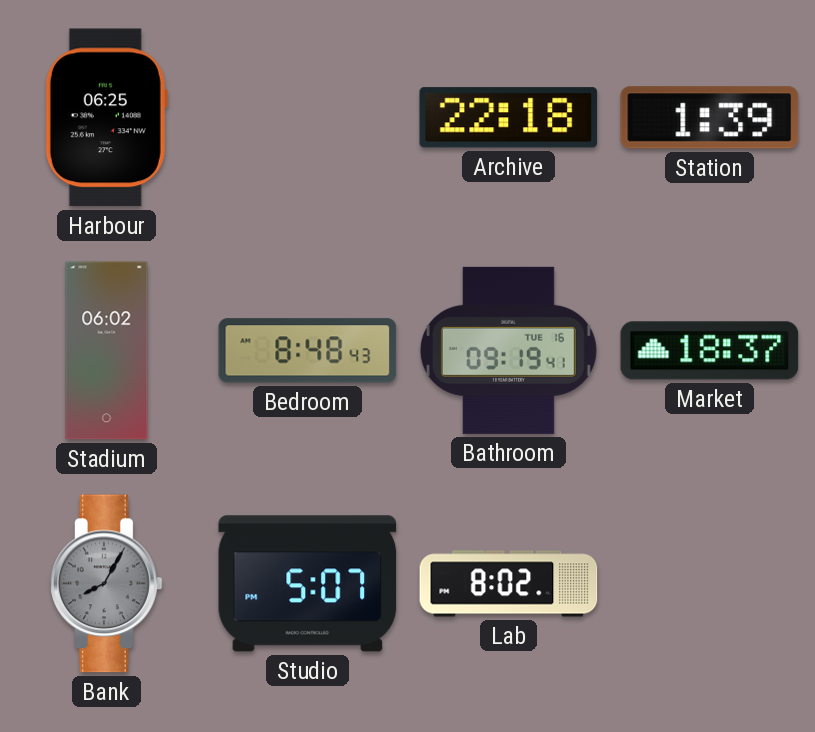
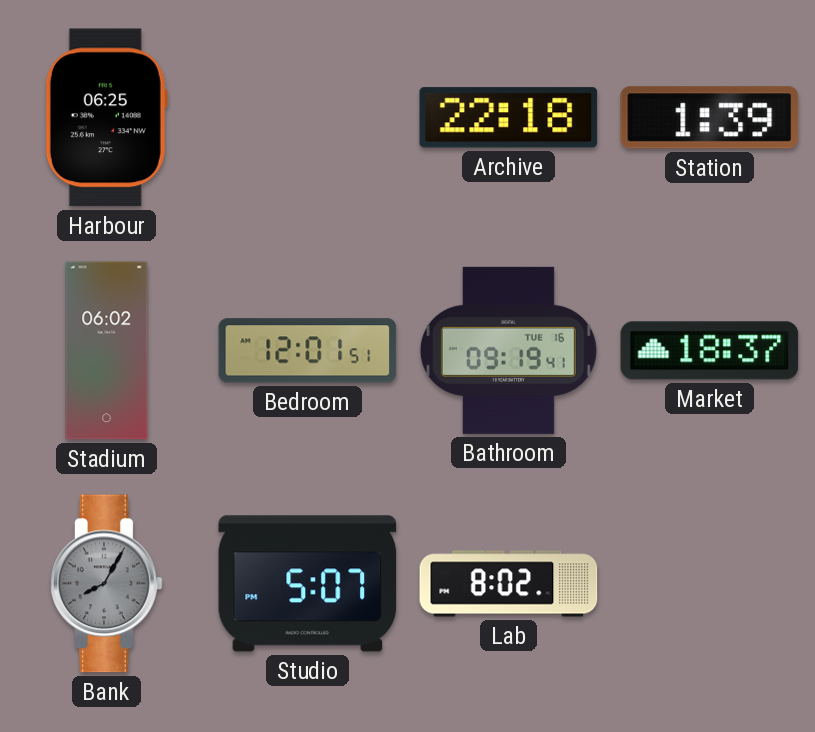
Bedroom: 8:48 -> 12:01
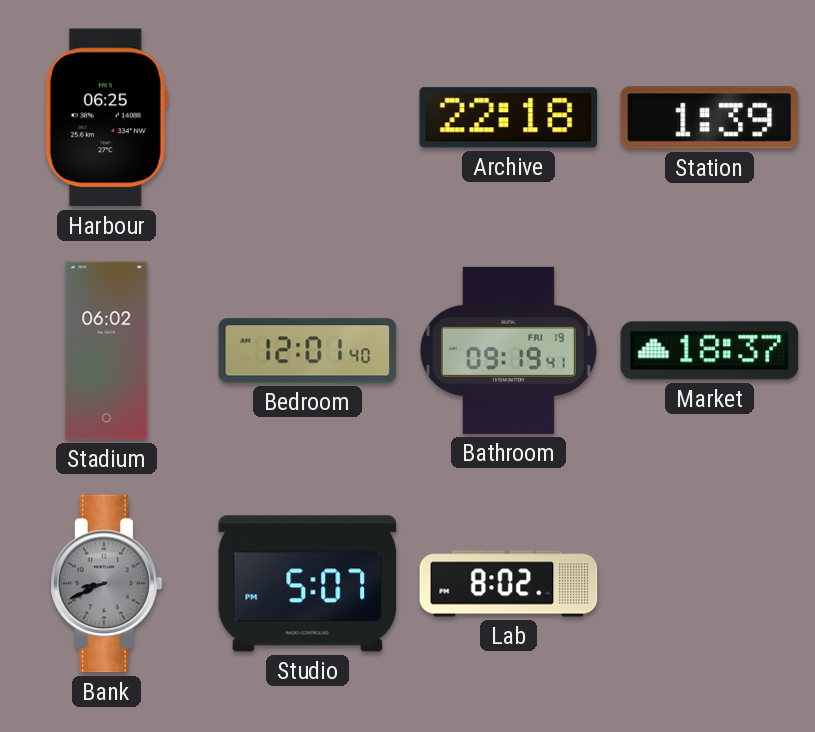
Bedroom: 12:01:51 -> 12:01:40
Bathroom date: TUE 16 -> FRI 19
Bank: 8:05 -> 8:41
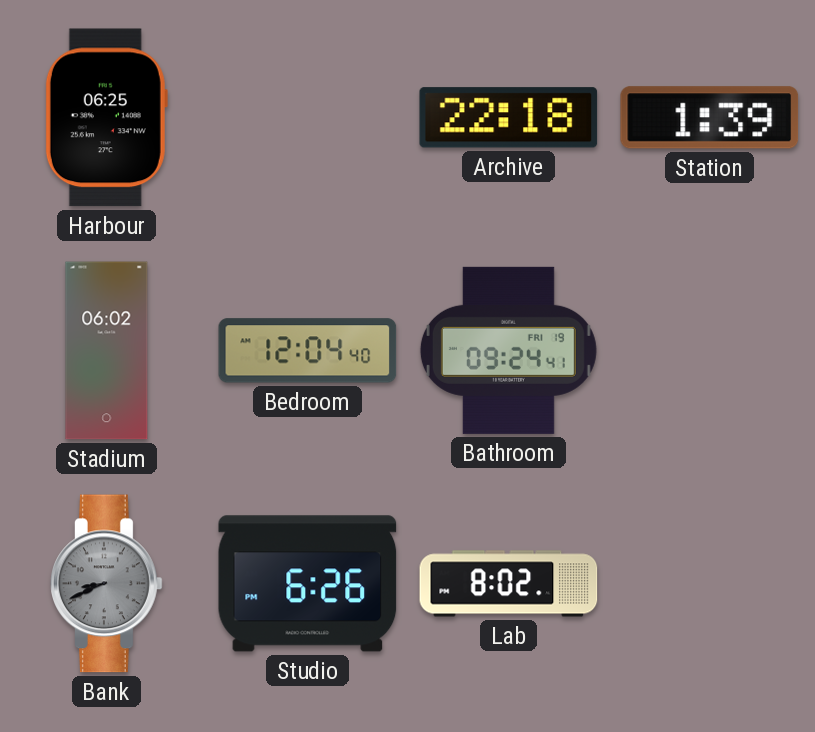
Bedroom: 12:01 -> 12:04
Bathroom: 09:19 -> 09:24
Market: 18:37 -> none
Studio: 5:07 -> 6:26
